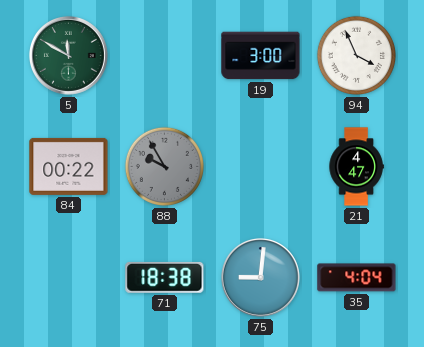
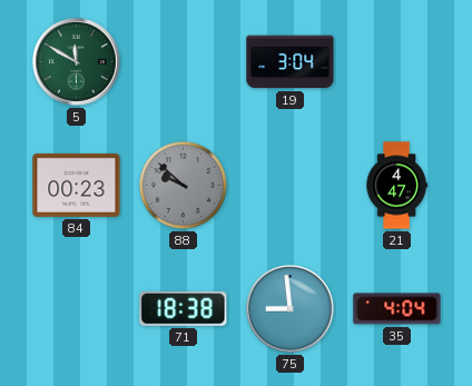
19: 3:00 -> 3:04
94: 3:56 -> none
84: 00:22 -> 00:23
88: 9:55 -> 9:52
75: 9:01 -> 8:59
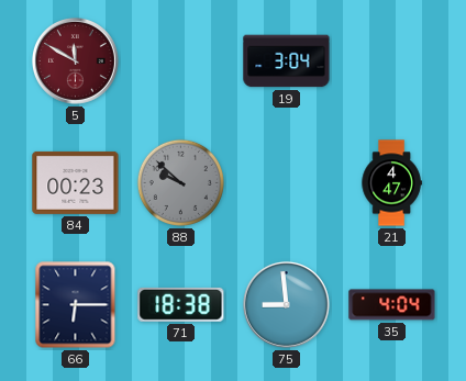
5 dial: green -> burgundy
66: none -> 6:15
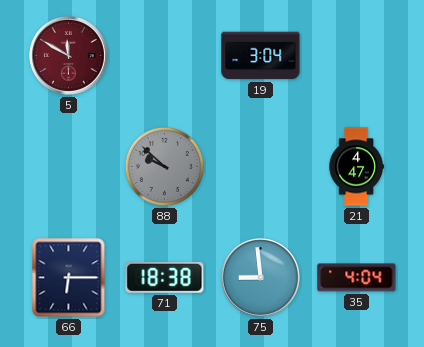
84: 00:23 -> none
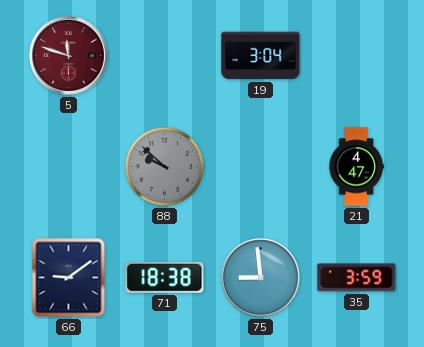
5: 11:50 -> 11:48
66: 6:15 -> 9:09
35: 4:04 -> 3:59
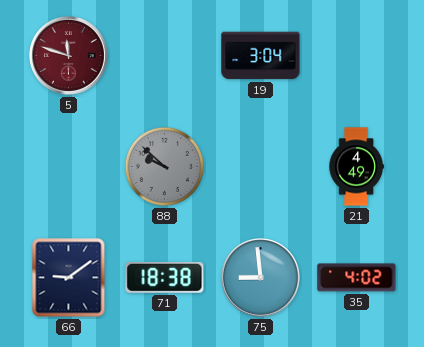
21: 4:47 -> 4:49
35: 3:59 -> 4:02
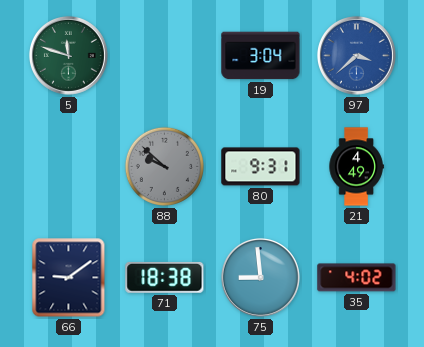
5 dial: burgundy -> green
97: none -> 3:38
80: none -> 9:31
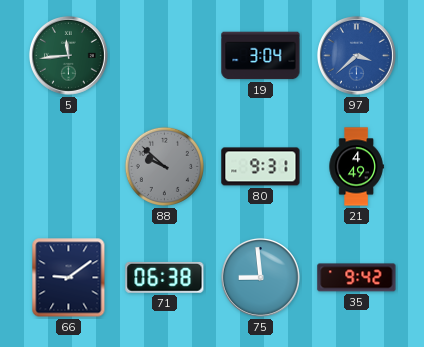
5: 11:48 -> 11:44
71: 18:38 -> 06:38
35: 4:02 -> 9:42
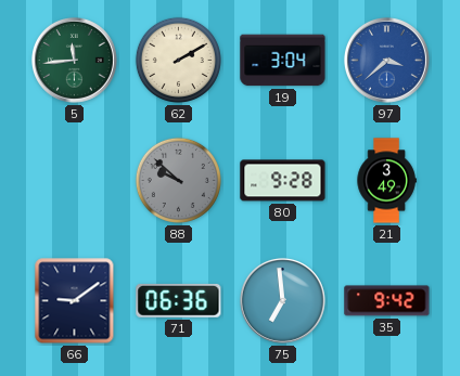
62: none -> 2:10
80: 9:31 -> 9:28
21: 4:49 -> 3:49
71: 06:38 -> 06:36
75: 8:59 -> 6:59
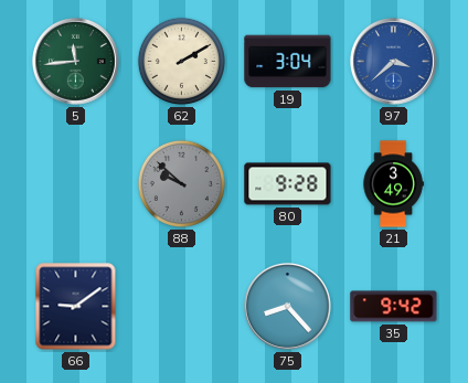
71: 06:36 -> none
75: 6:59 -> 8:23
